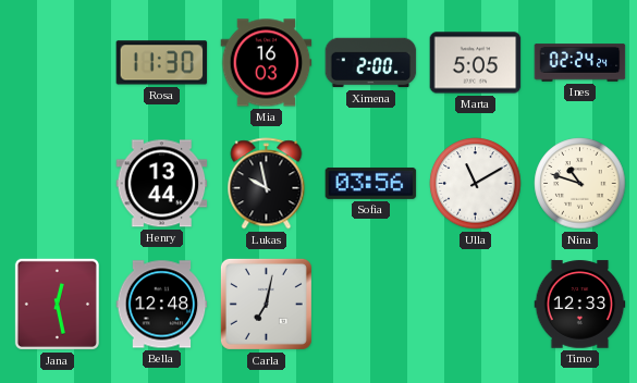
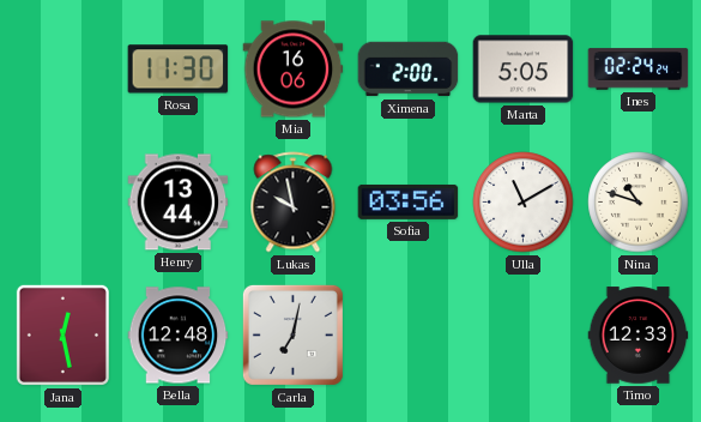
Mia: 16:03 -> 16:06
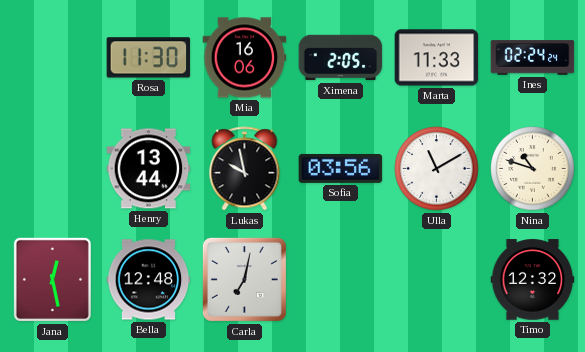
Ximena: 2:00 -> 2:05
Marta: 5:05 -> 11:33
Timo: 12:33 -> 12:32
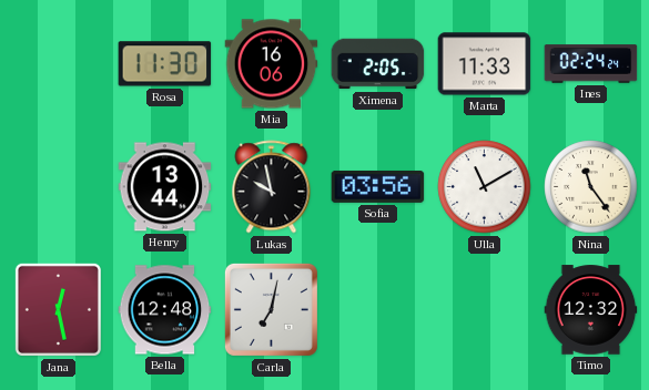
Nina: 10:48 -> 11:24
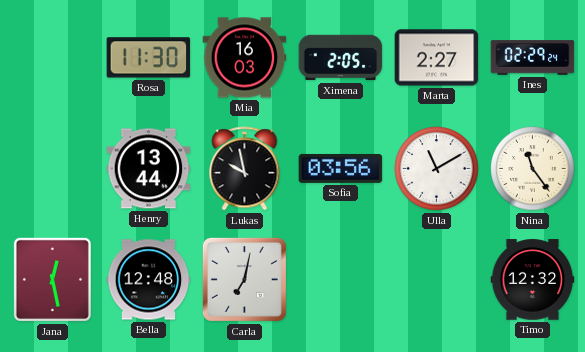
Mia: 16:06 -> 16:03
Marta: 11:33 -> 2:27
Ines: 02:24 -> 02:29
